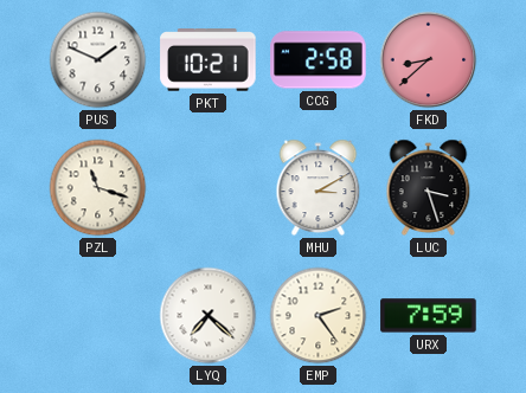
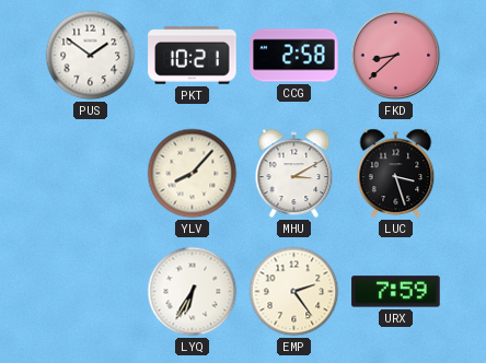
PUS: 1:49 -> 1:51
PZL: 11:18 -> none
YLV: none -> 8:07
LYQ: 7:22 -> 6:35
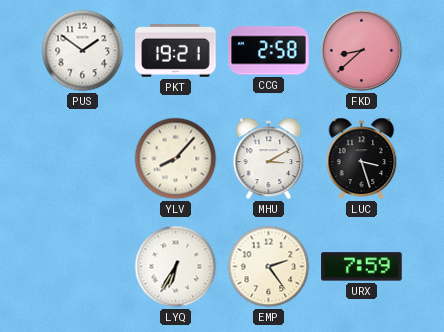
PKT: 10:21 -> 19:21
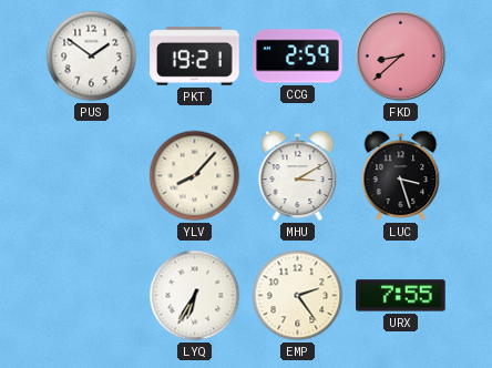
CCG: 2:58 -> 2:59
URX: 7:59 -> 7:55
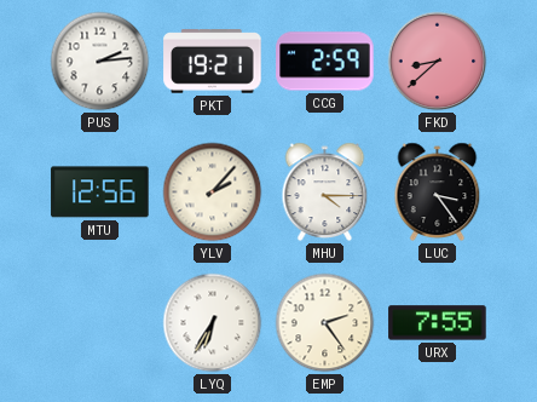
PUS: 1:51 -> 2:14
MTU: none -> 12:56
YLV: 8:07 -> 2:07
MHU: 3:10 -> 4:15
LUC: 3:27 -> 3:24
